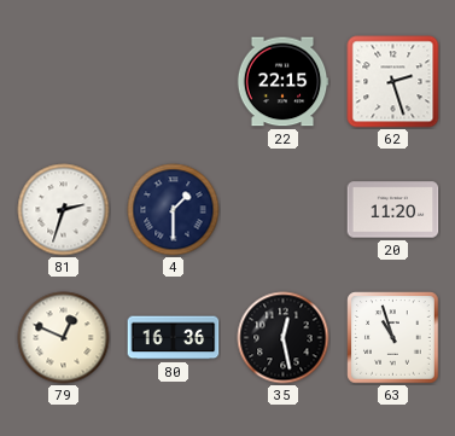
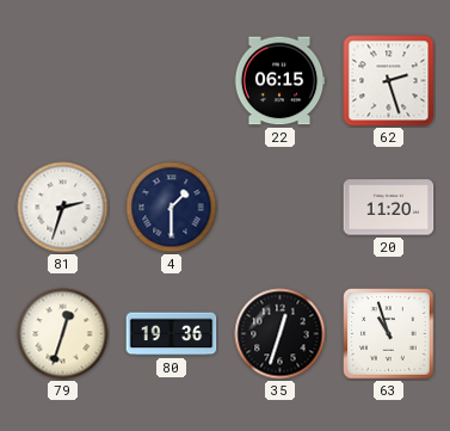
22: 22:15 -> 06:15
79: 12:49 -> 12:33
80: 16:36 -> 19:36
35: 12:28 -> 12:33
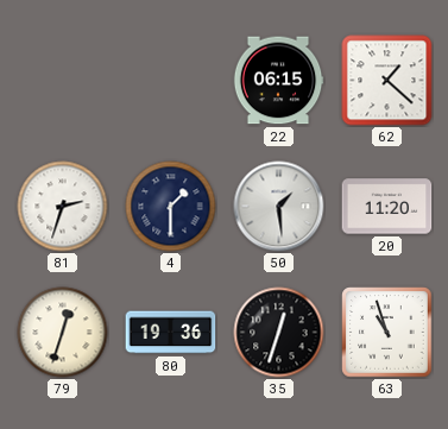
62: 2:27 -> 1:22
50: none -> 1:29
